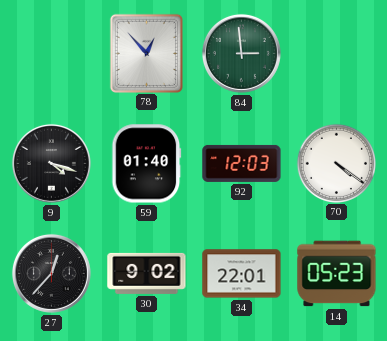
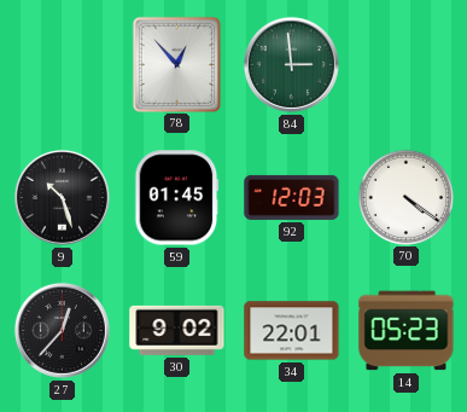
9: 4:18 -> 10:27
59: 01:40 -> 01:45
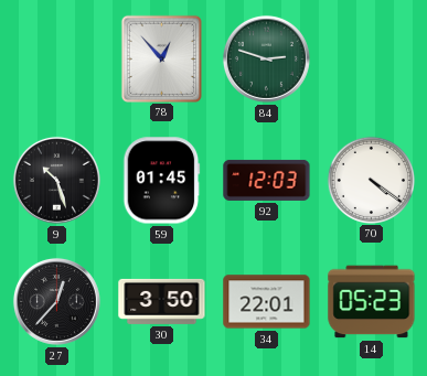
84: 2:59 -> 2:48
30: 9:02 -> 3:50
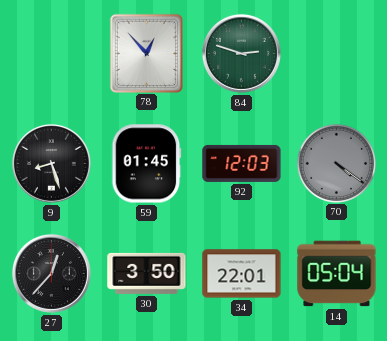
9: 10:27 -> 8:27
70 dial: white -> grey
14: 05:23 -> 05:04
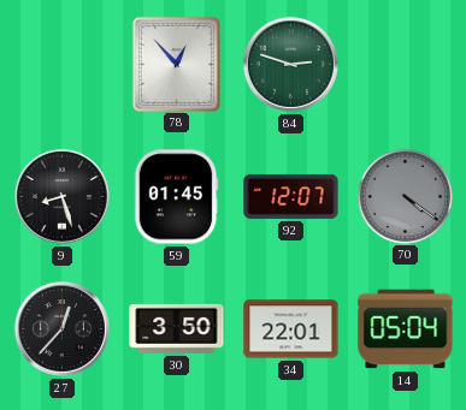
92: 12:03 -> 12:07
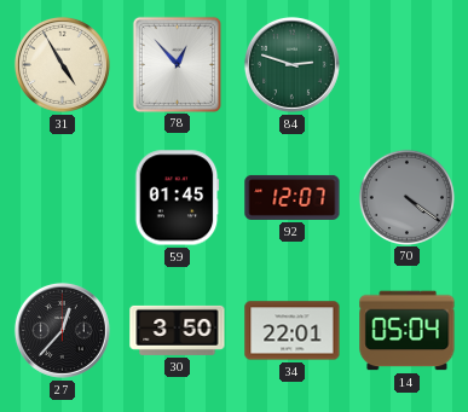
31: none -> 4:55
9: 8:27 -> none
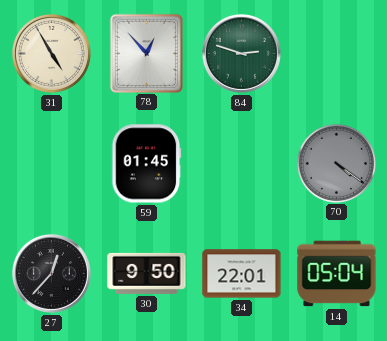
92: 12:07 -> none
30: 3:50 -> 9:50
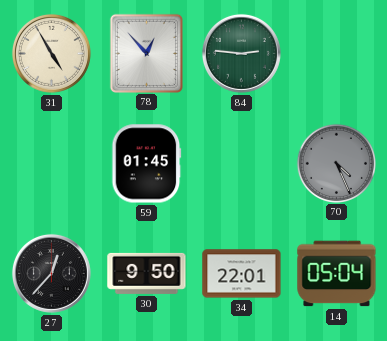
84: 2:48 -> 2:46
70: 4:21 -> 4:26
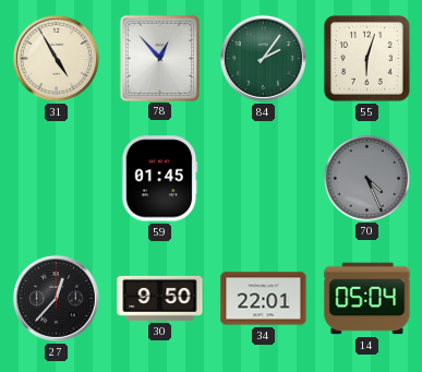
84: 2:46 -> 2:06
55: none -> 6:03
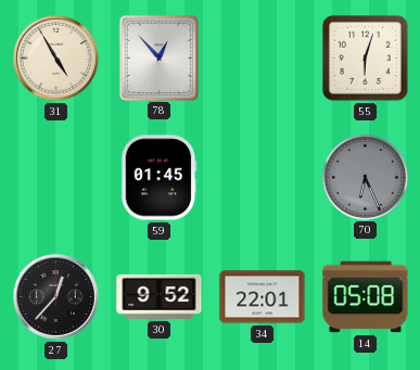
84: 2:06 -> none
70: 4:26 -> 6:26
30: 9:50 -> 9:52
14: 05:04 -> 05:08
